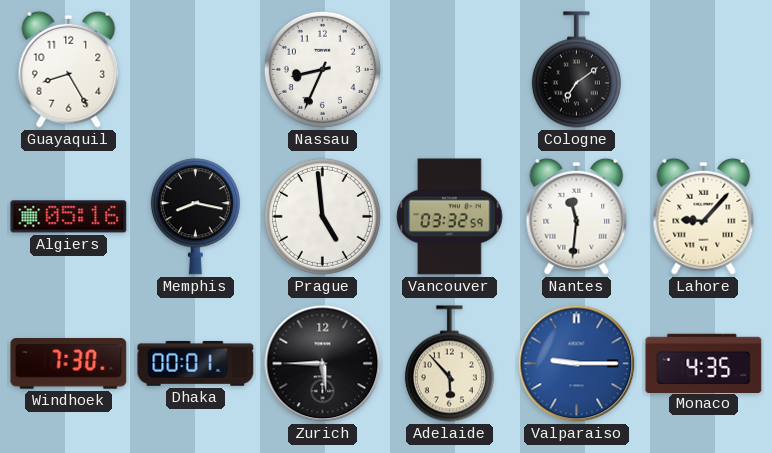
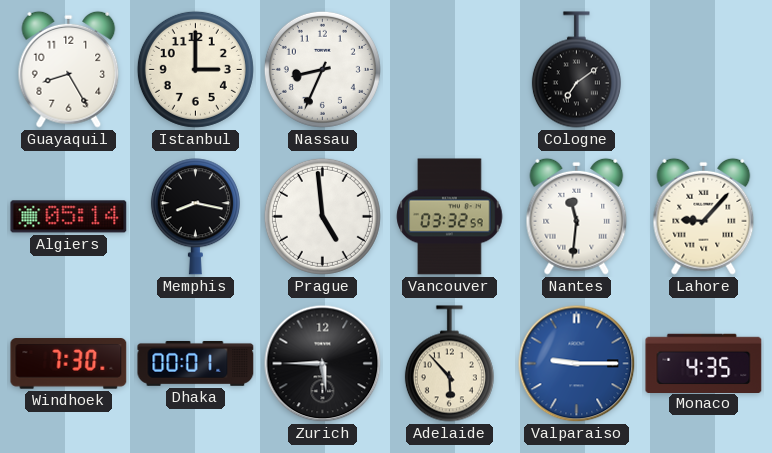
Istanbul: none -> 3:00
Algiers: 05:16 -> 05:14
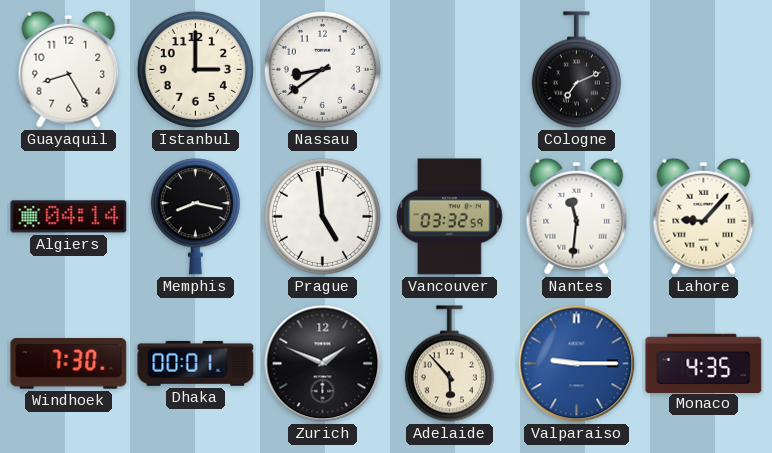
Nassau: 8:34 -> 8:39
Cologne: 7:09 -> 7:11
Algiers: 05:14 -> 04:14
Zurich: 5:45 -> 1:49
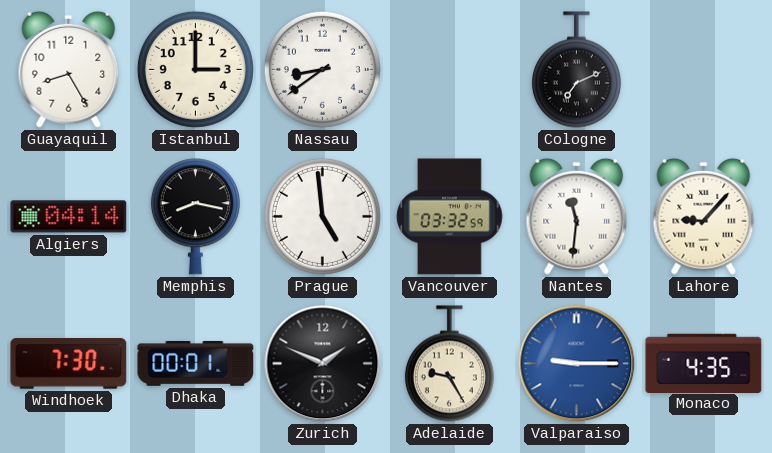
Adelaide: 5:53 -> 9:25
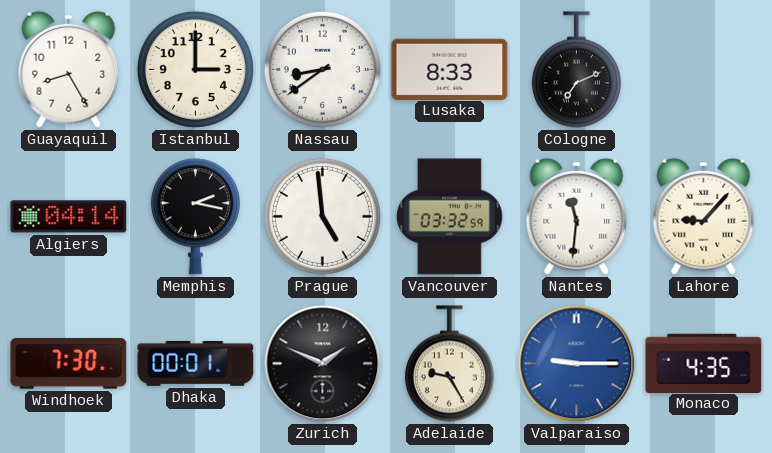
Lusaka: none -> 8:33
Memphis: 8:17 -> 2:17
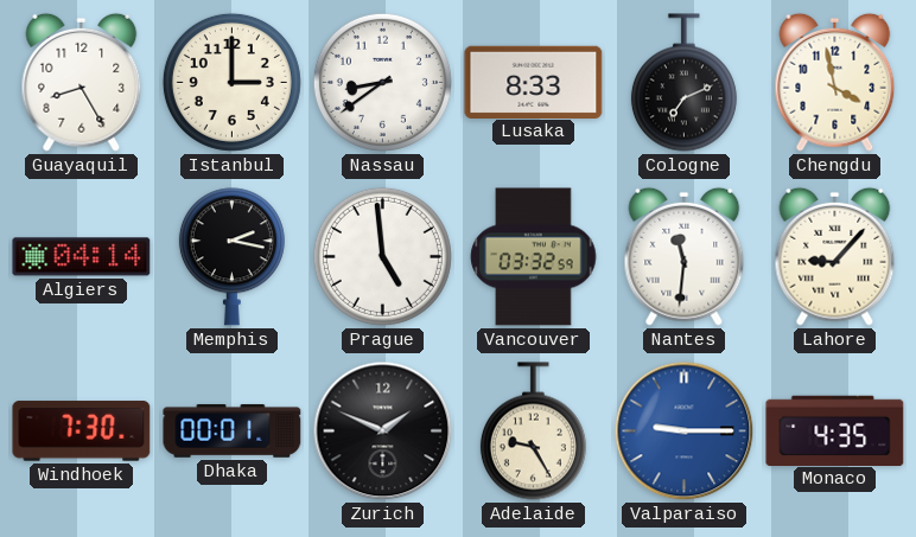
Chengdu: none -> 3:58
